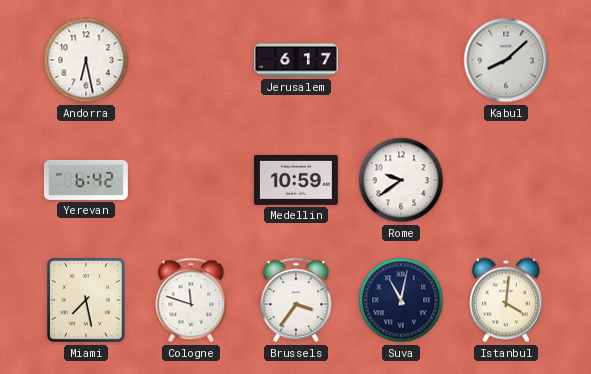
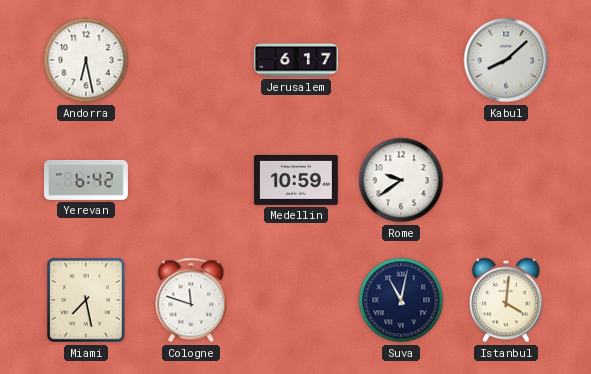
Brussels: 3:36 -> none
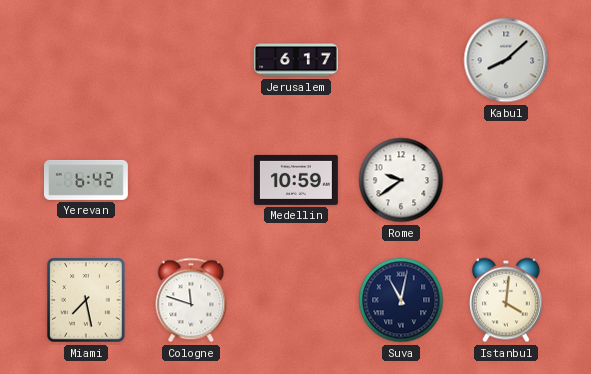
Andorra: 6:28 -> none
